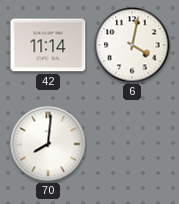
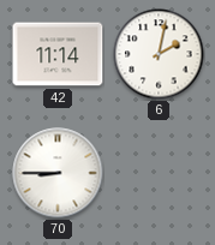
6: 4:02 -> 2:02
70: 8:01 -> 8:45
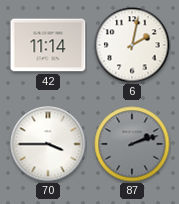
70: 8:45 -> 3:45
87: none -> 2:12
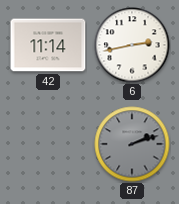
6: 2:02 -> 2:43
70: 3:45 -> none
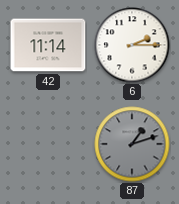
6: 2:43 -> 2:15
87: 2:12 -> 1:12
